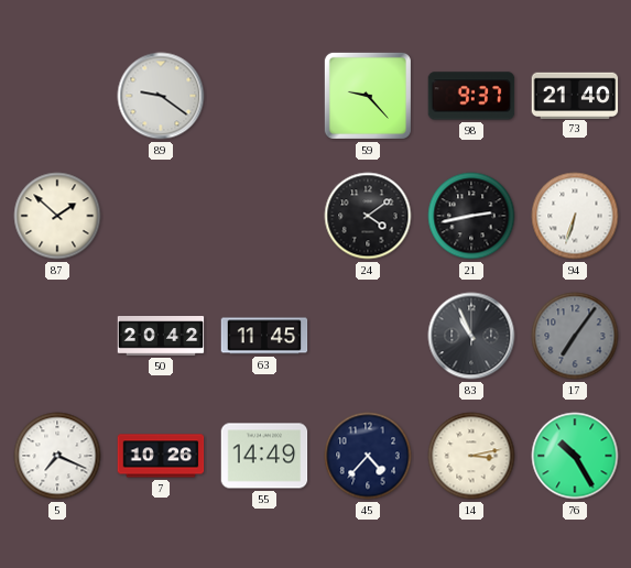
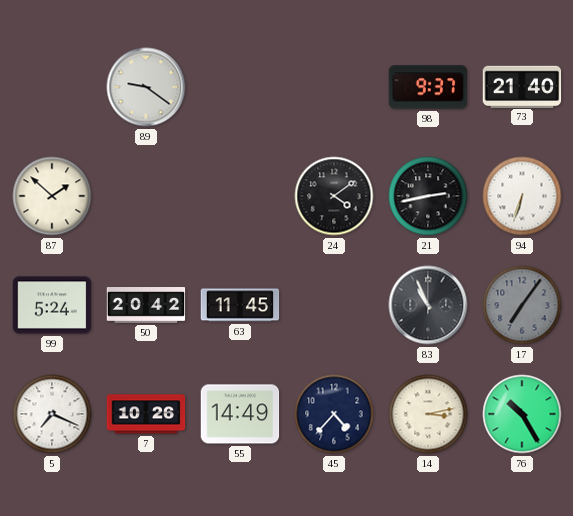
59: 9:23 -> none
99: none -> 5:24
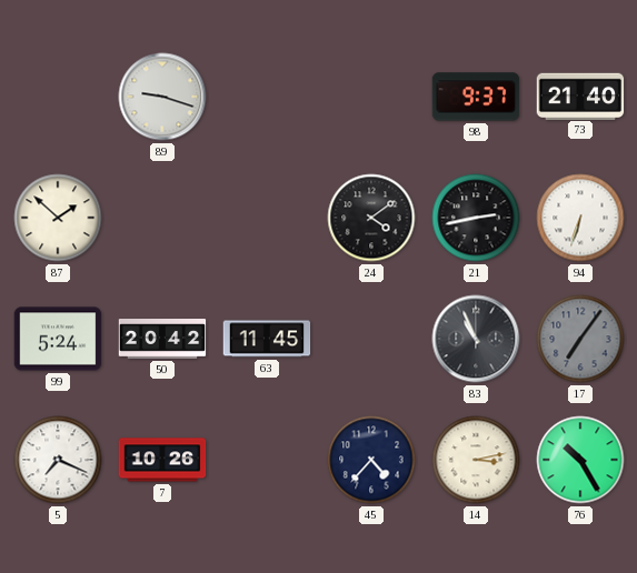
89: 9:21 -> 9:18
55: 14:49 -> none
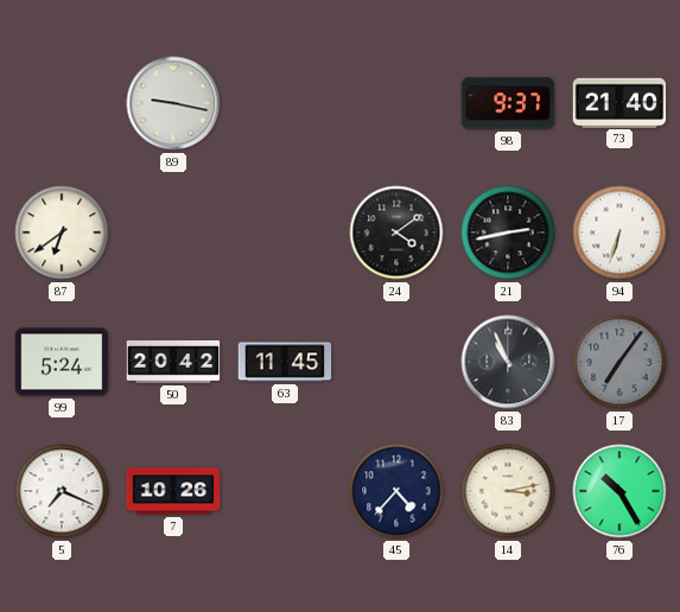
89: 9:18 -> 9:17
87: 1:52 -> 6:39
